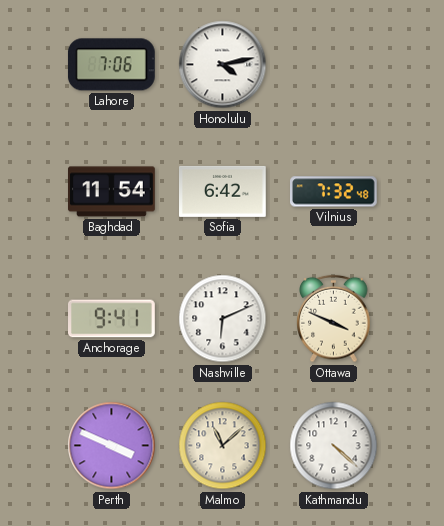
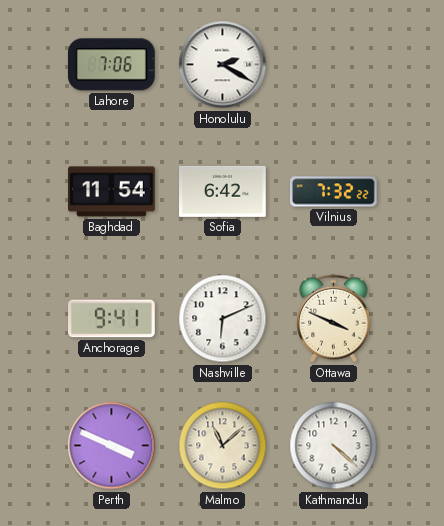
Honolulu: 4:13 -> 2:20
Vilnius: 7:32:48 -> 7:32:22
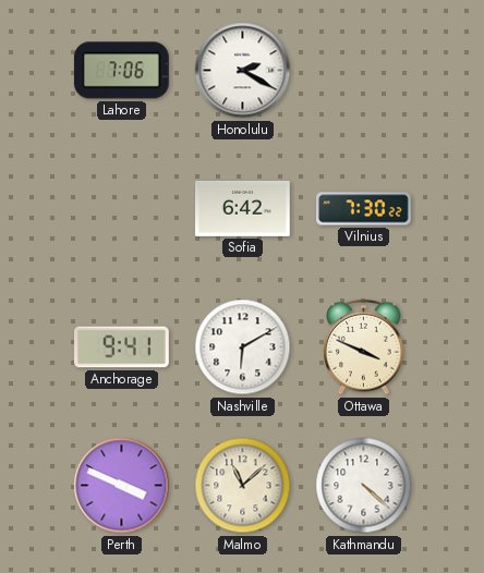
Baghdad: 11:54 -> none
Vilnius: 7:32 -> 7:30
Nashville: 6:11 -> 6:10
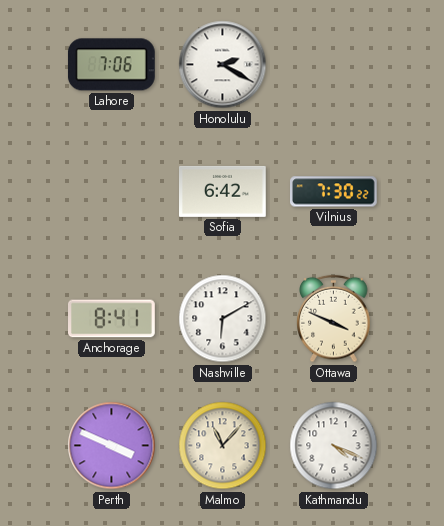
Anchorage: 9:41 -> 8:41
Malmo: 11:08 -> 11:07
Kathmandu: 4:22 -> 4:19
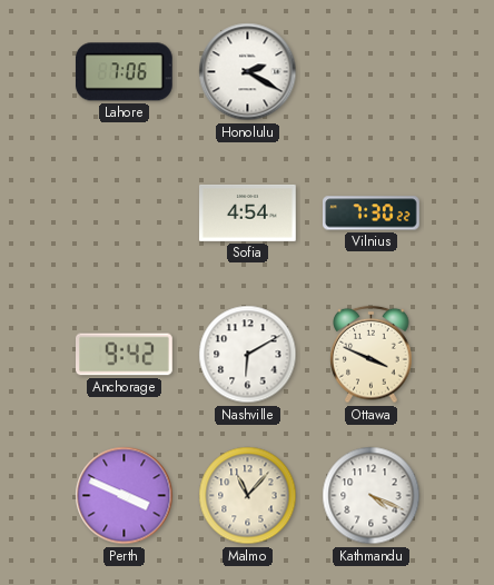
Sofia: 6:42 -> 4:54
Anchorage: 8:41 -> 9:42
